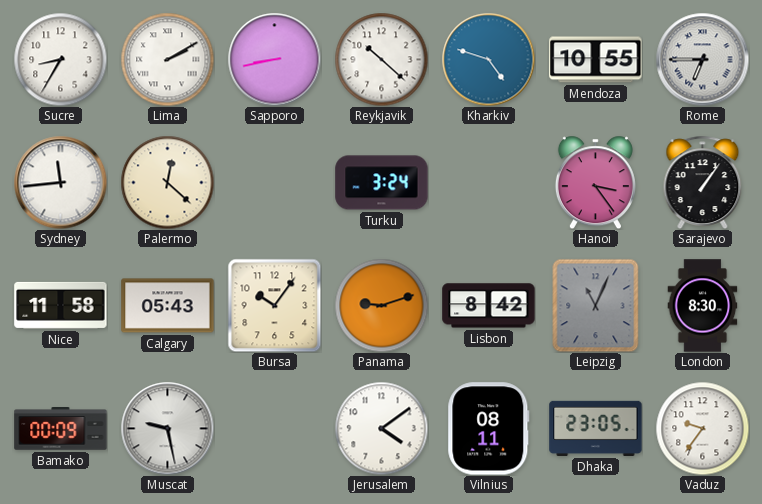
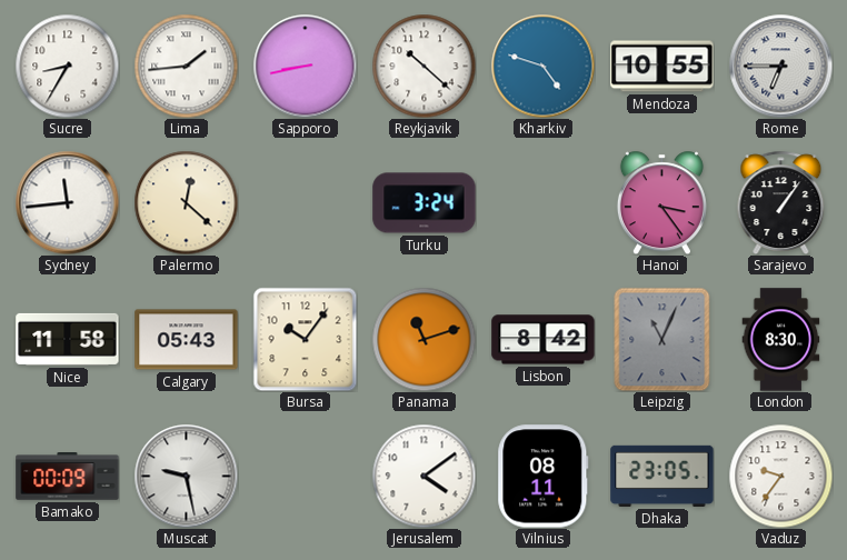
Lima: 2:10 -> 1:44
Panama: 9:12 -> 11:12
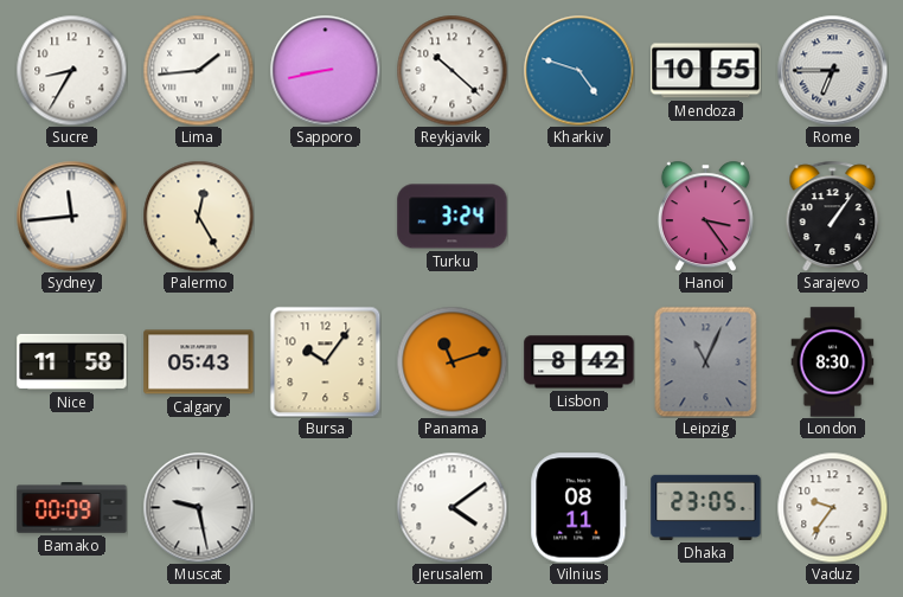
Palermo: 12:22 -> 12:25
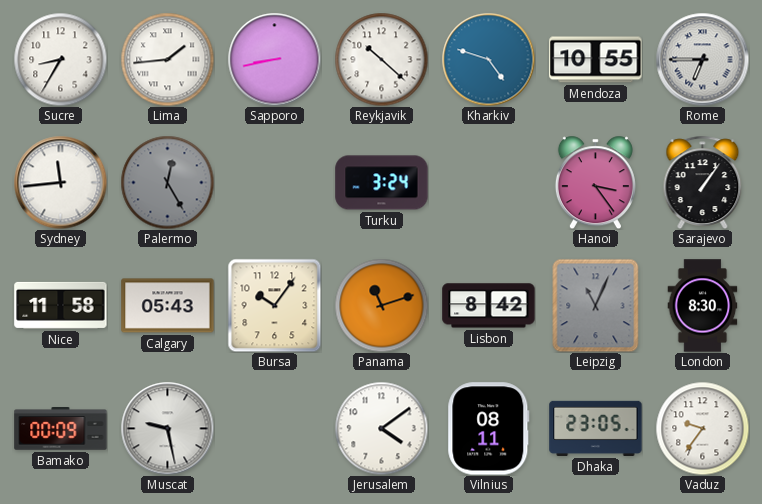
Palermo dial: cream -> grey
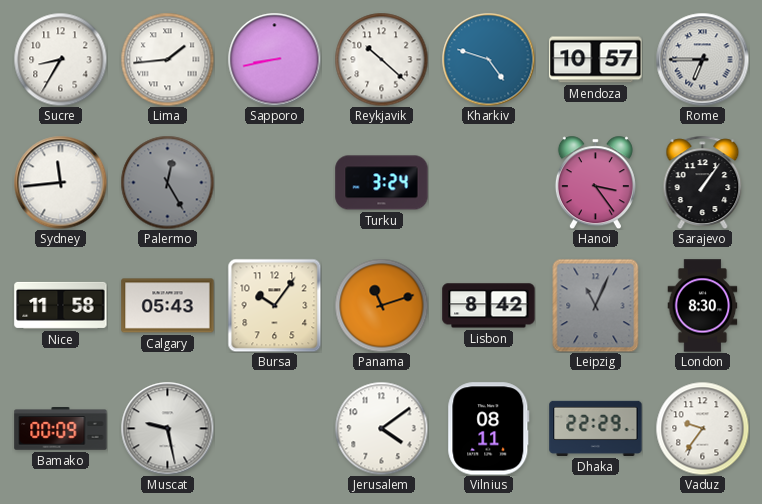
Mendoza: 10:55 -> 10:57
Dhaka: 23:05 -> 22:29
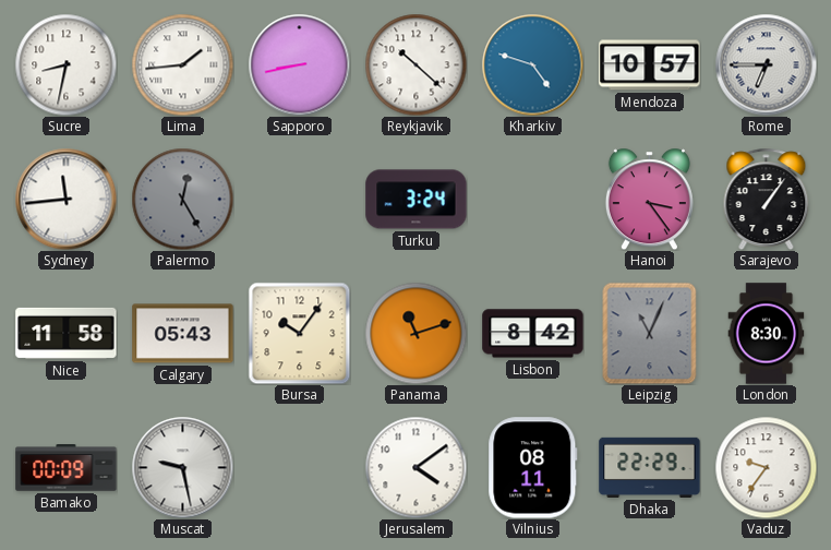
Sucre: 8:35 -> 8:32
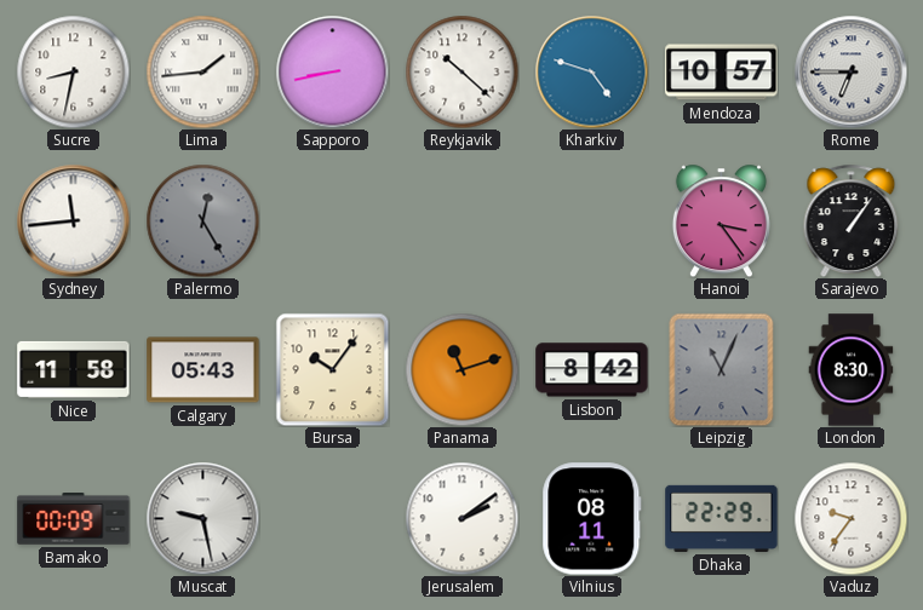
Turku: 3:24 -> none
Jerusalem: 4:09 -> 2:09
